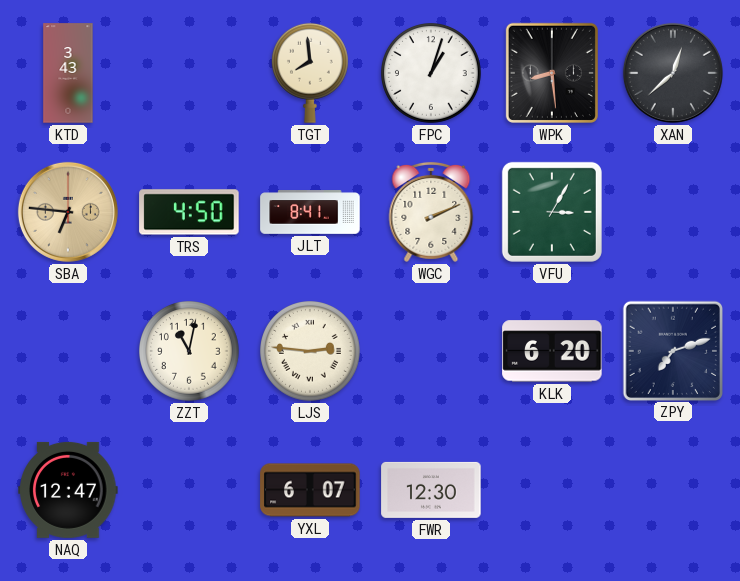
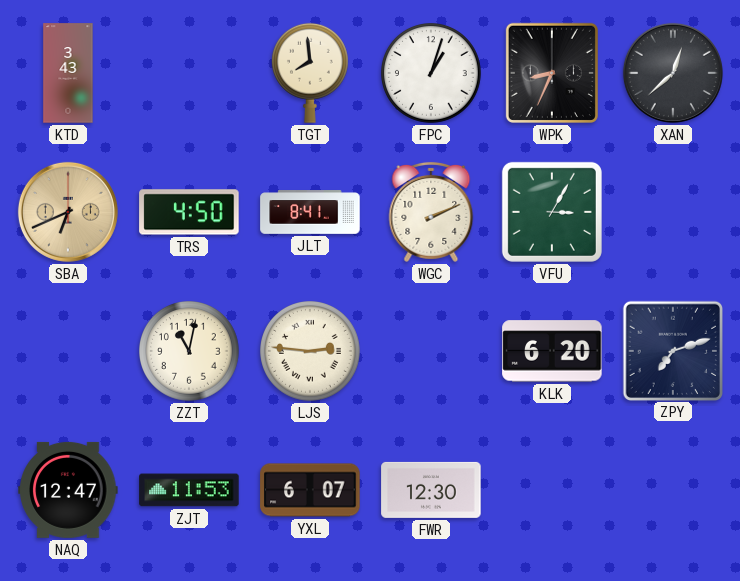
WPK: 8:29 -> 8:34
SBA: 6:46 -> 6:41
ZJT: none -> 11:53
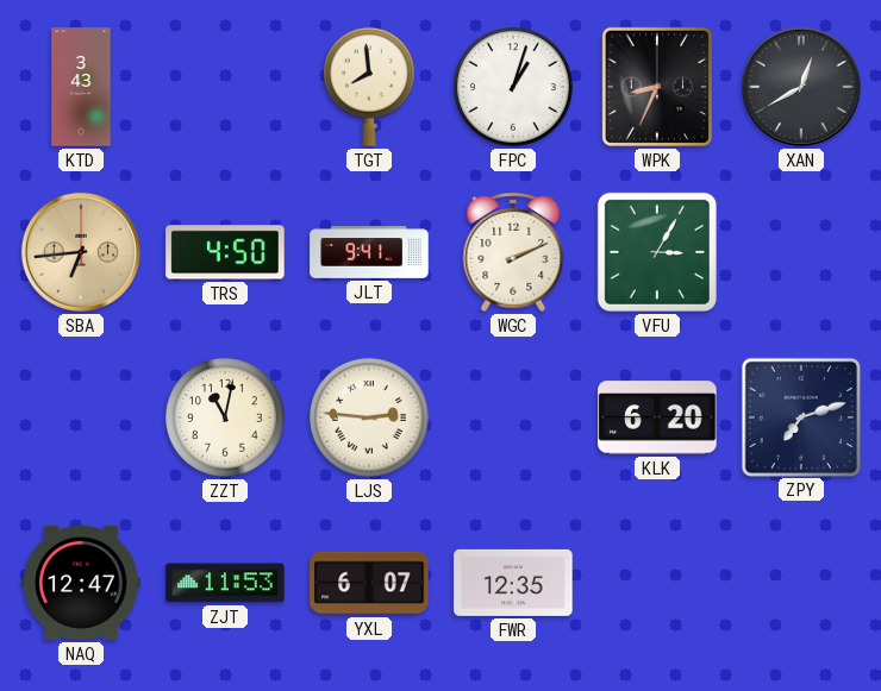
XAN: 12:38 -> 12:40
SBA: 6:41 -> 6:44
JLT: 8:41 -> 9:41
FWR: 12:30 -> 12:35
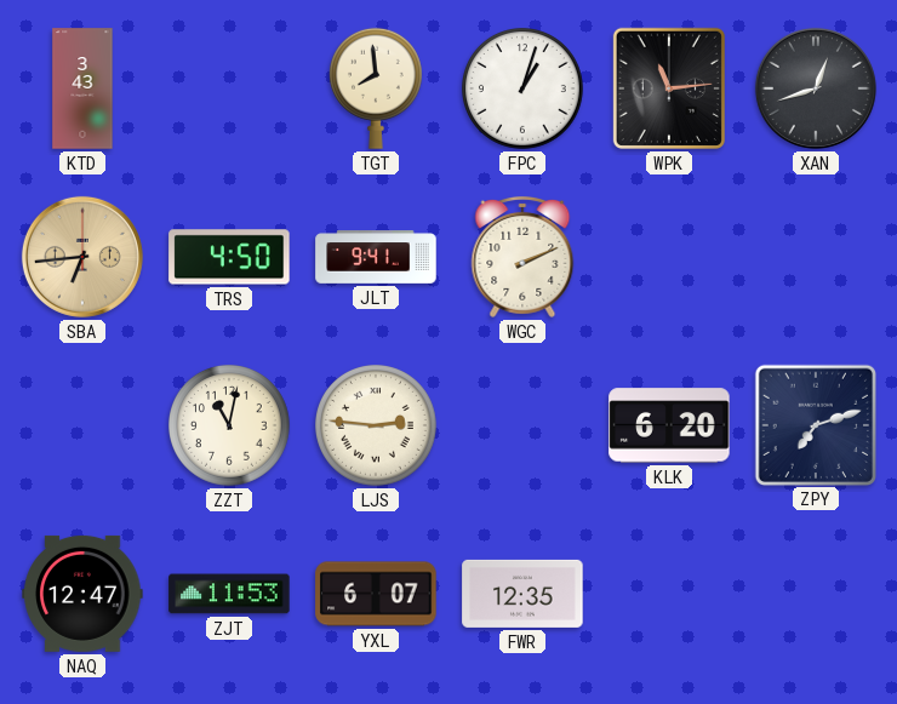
WPK: 8:34 -> 11:14
XAN: 12:40 -> 12:42
VFU: 3:05 -> none
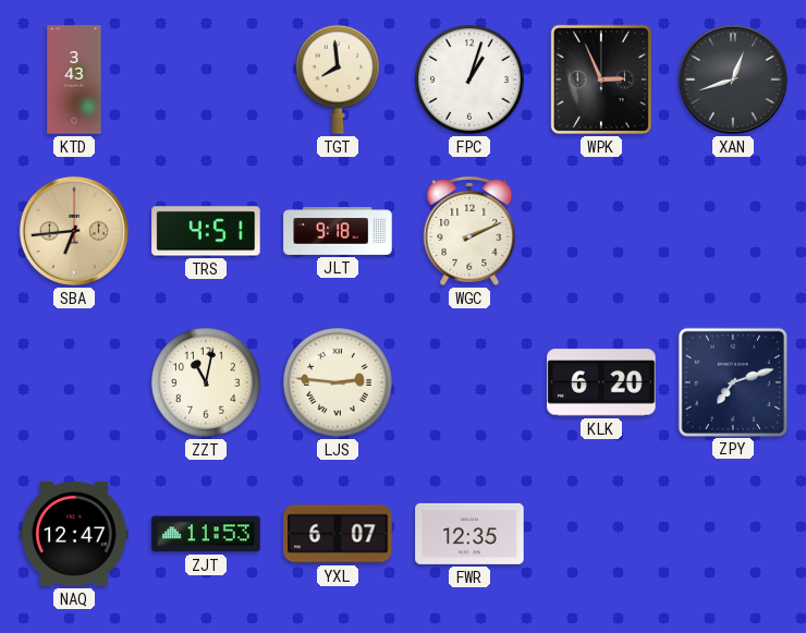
WPK: 11:14 -> 2:56
TRS: 4:50 -> 4:51
JLT: 9:41 -> 9:18
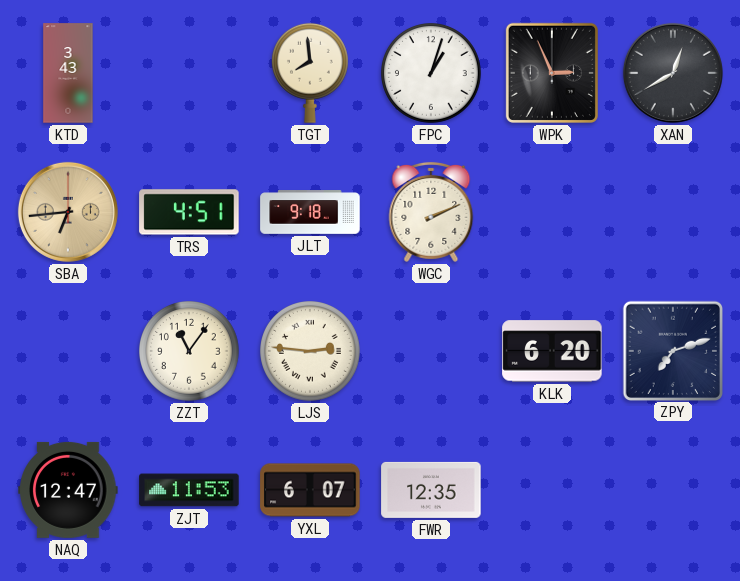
XAN: 12:42 -> 12:40
ZZT: 11:02 -> 11:06
